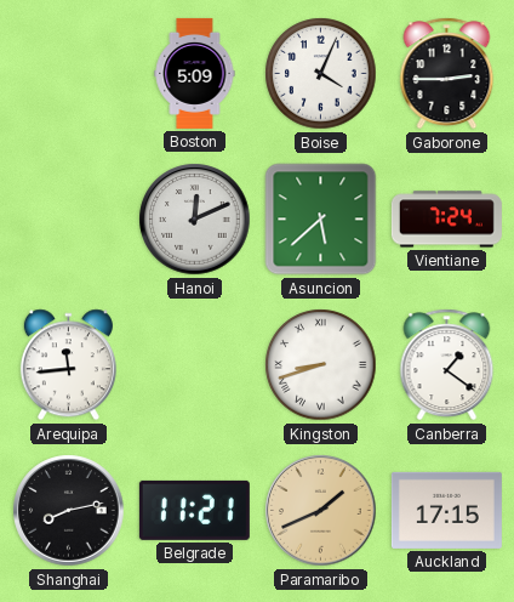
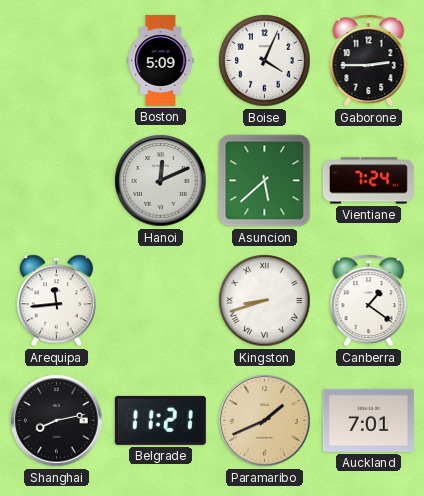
Auckland: 17:15 -> 7:01
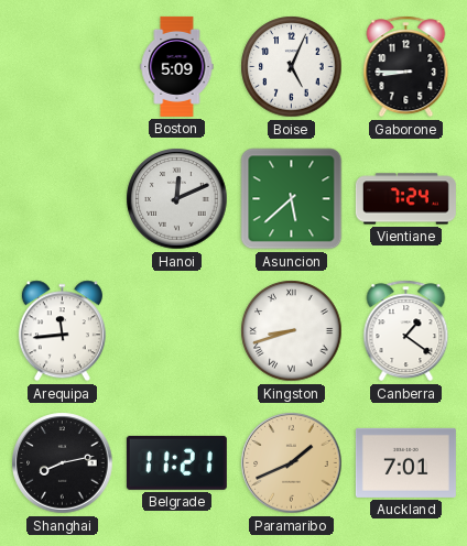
Boise: 4:04 -> 5:04
Gaborone: 2:45 -> 8:45
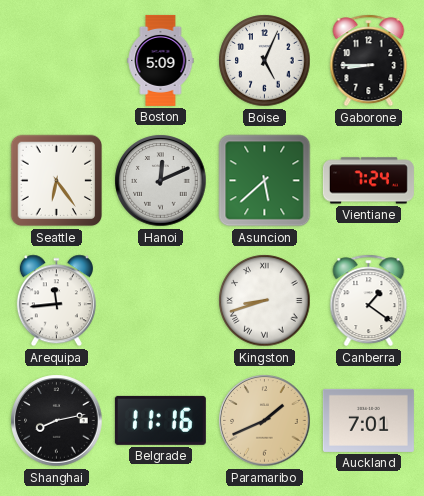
Seattle: none -> 6:24
Belgrade: 11:21 -> 11:16
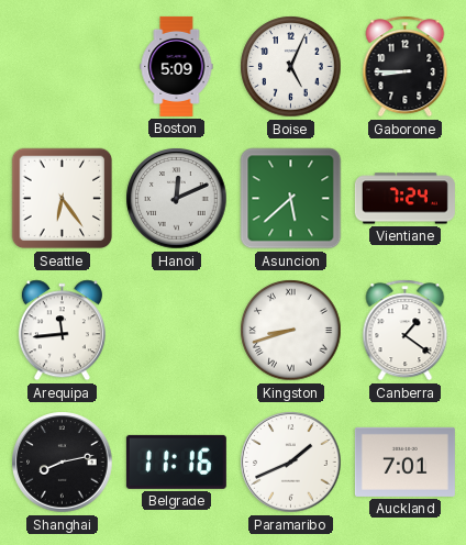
Paramaribo dial: champagne -> white
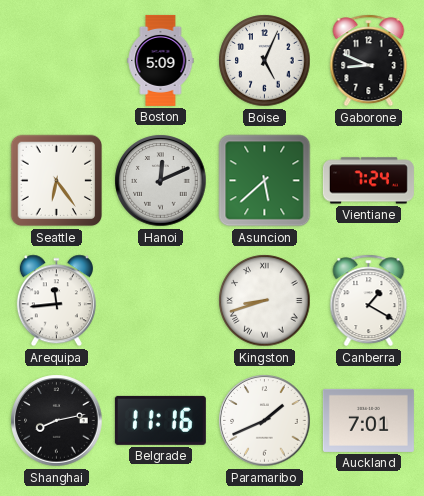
Gaborone: 8:45 -> 8:49
Canberra: 1:21 -> 1:20
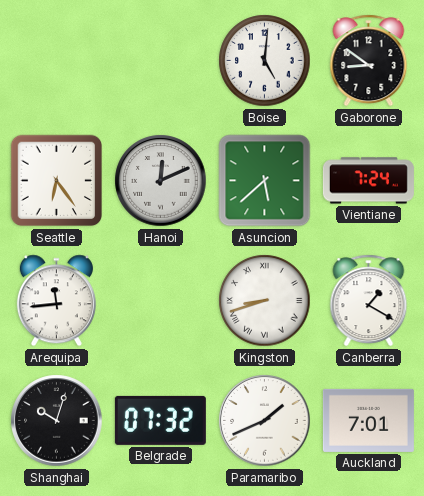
Boston: 5:09 -> none
Boise: 5:04 -> 5:01
Gaborone: 8:49 -> 8:51
Shanghai: 8:13 -> 10:03
Belgrade: 11:16 -> 07:32
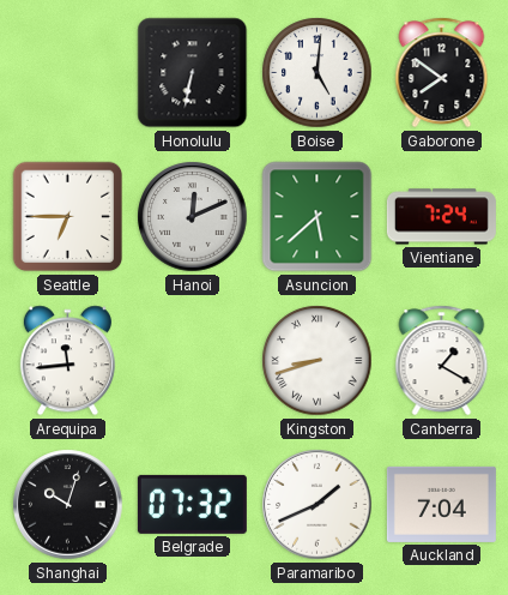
Honolulu: none -> 6:32
Gaborone: 8:51 -> 7:51
Seattle: 6:24 -> 6:45
Auckland: 7:01 -> 7:04
